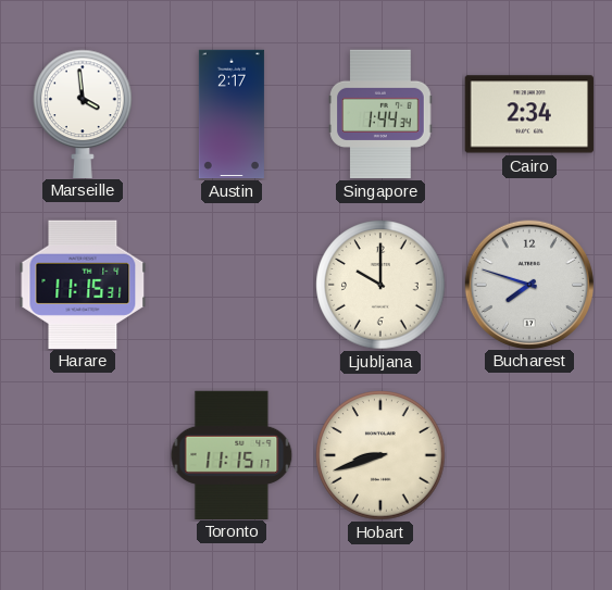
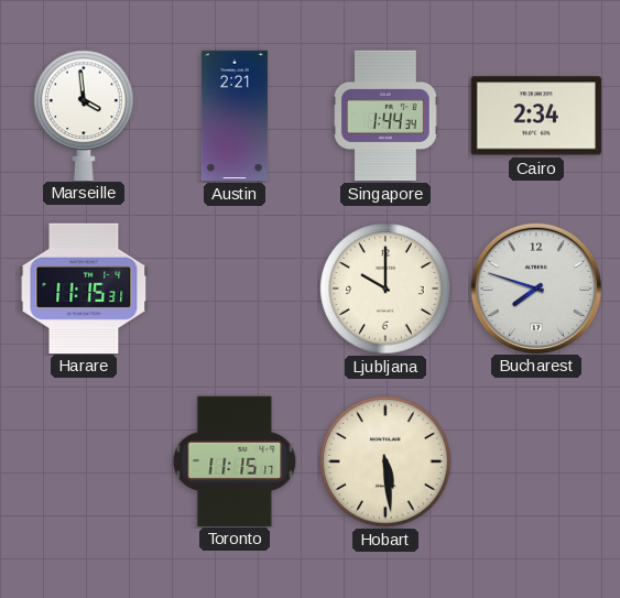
Austin: 2:17 -> 2:21
Hobart: 8:42 -> 5:29
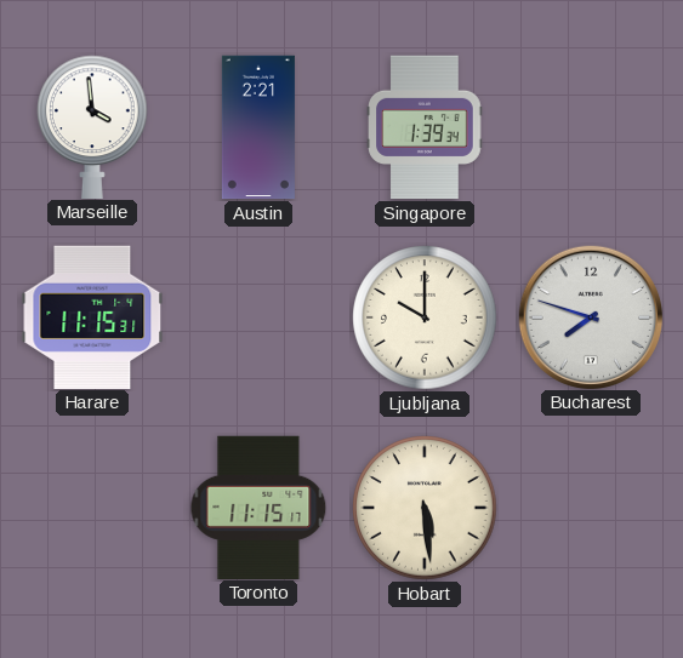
Singapore: 1:44 -> 1:39
Cairo: 2:34 -> none
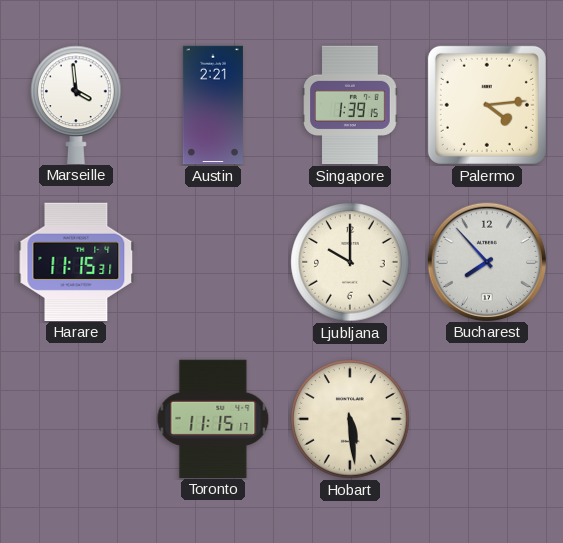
Singapore: 1:39:34 -> 1:39:15
Palermo: none -> 4:14
Bucharest: 7:48 -> 7:53
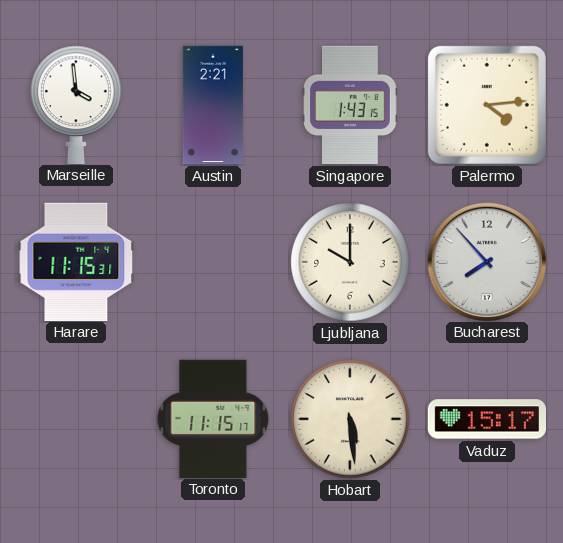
Singapore: 1:39 -> 1:43
Vaduz: none -> 15:17
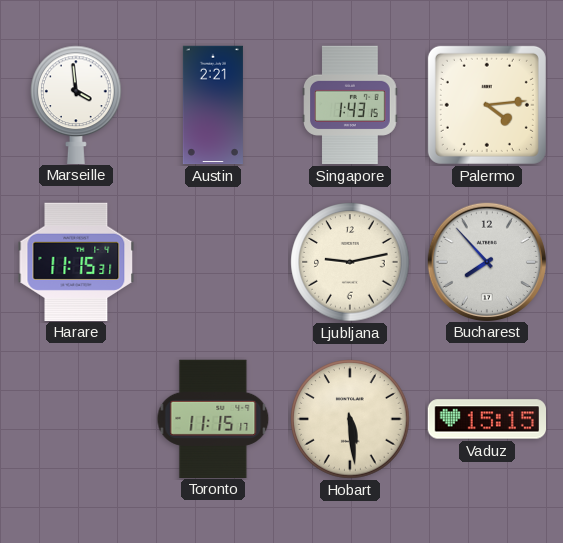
Ljubljana: 10:00 -> 9:13
Vaduz: 15:17 -> 15:15
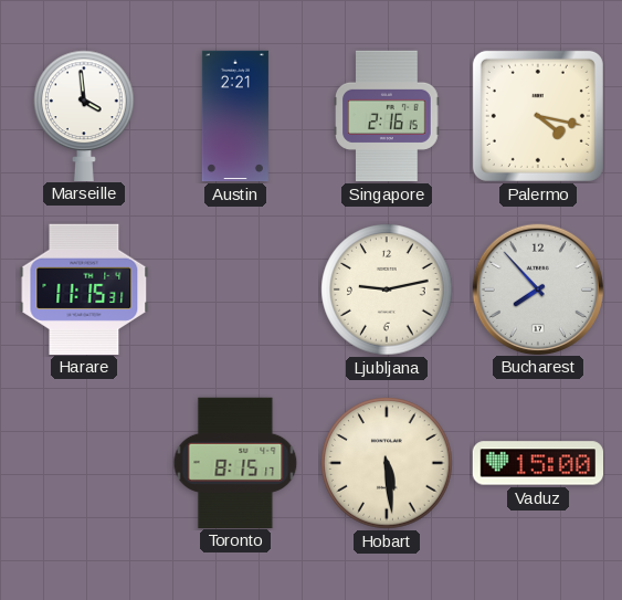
Singapore: 1:43 -> 2:16
Palermo: 4:14 -> 4:17
Toronto: 11:15 -> 8:15
Vaduz: 15:15 -> 15:00
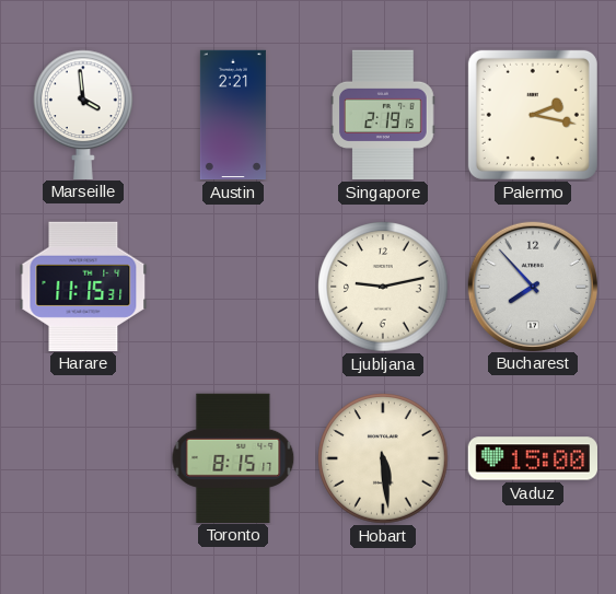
Singapore: 2:16 -> 2:19
Palermo: 4:17 -> 2:17
